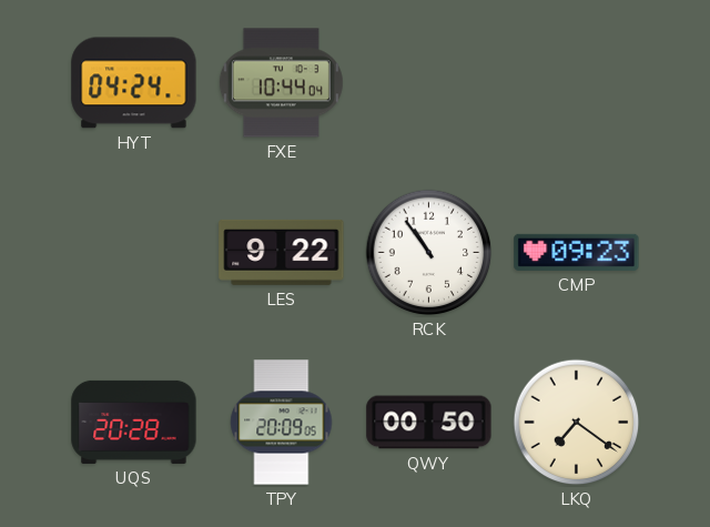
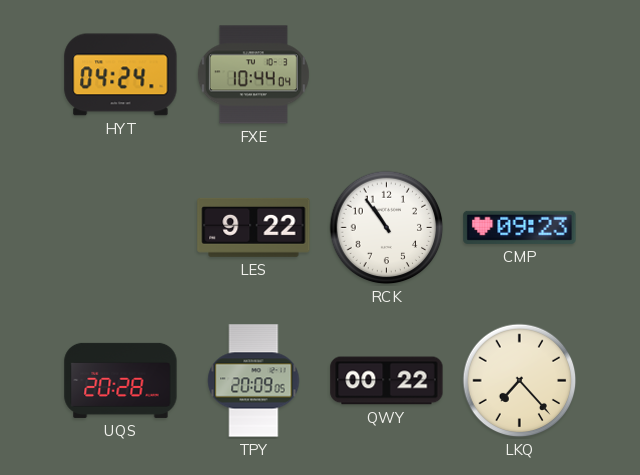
QWY: 00:50 -> 00:22
LKQ: 7:21 -> 7:23
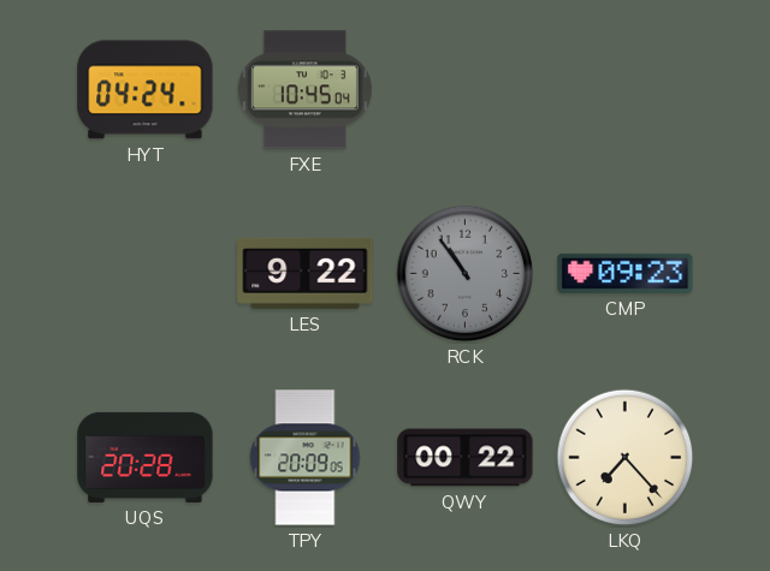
FXE: 10:44 -> 10:45
RCK dial: white -> grey
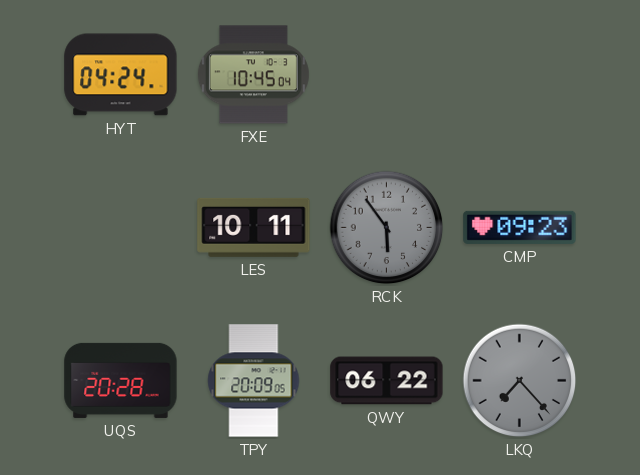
LES: 9:22 -> 10:11
RCK: 10:54 -> 5:54
QWY: 00:22 -> 06:22
LKQ dial: cream -> grey
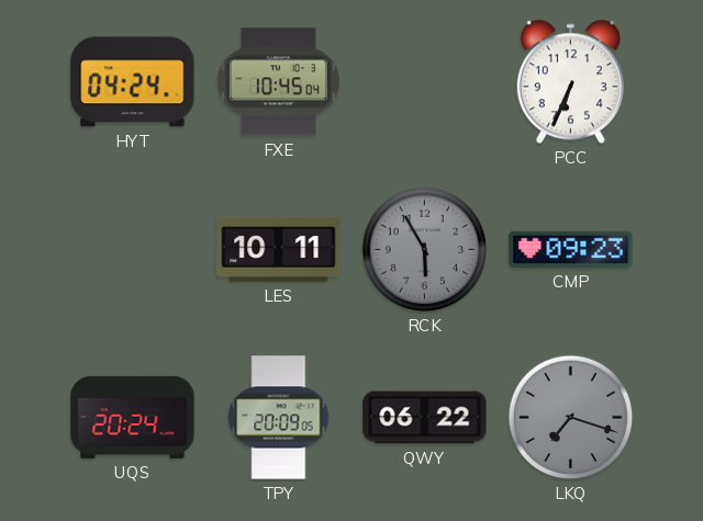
PCC: none -> 6:34
RCK: 5:54 -> 5:55
UQS: 20:28 -> 20:24
LKQ: 7:23 -> 7:18
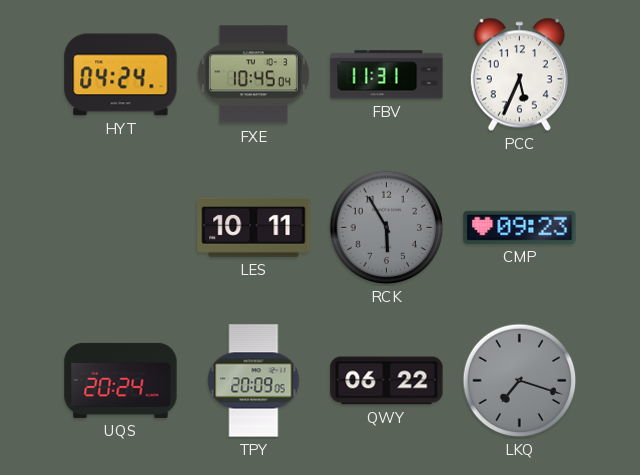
FBV: none -> 11:31
PCC: 6:34 -> 5:34
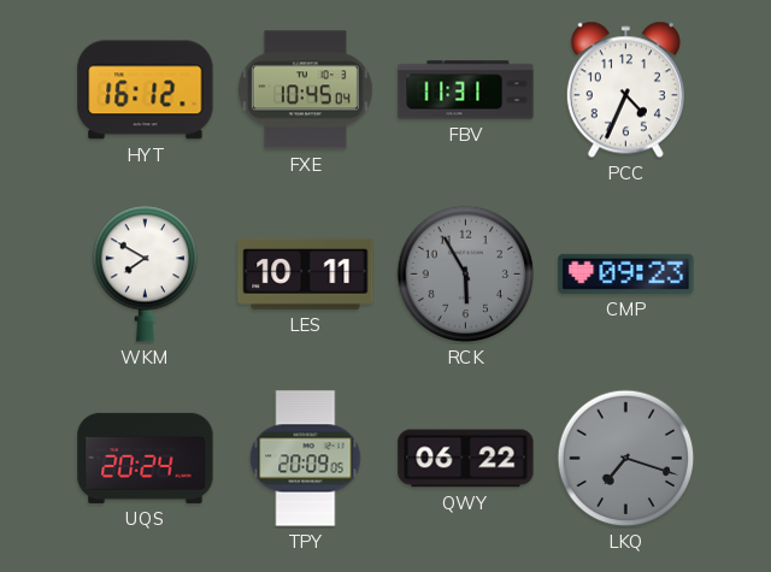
HYT: 04:24 -> 16:12
PCC: 5:34 -> 4:34
WKM: none -> 7:50
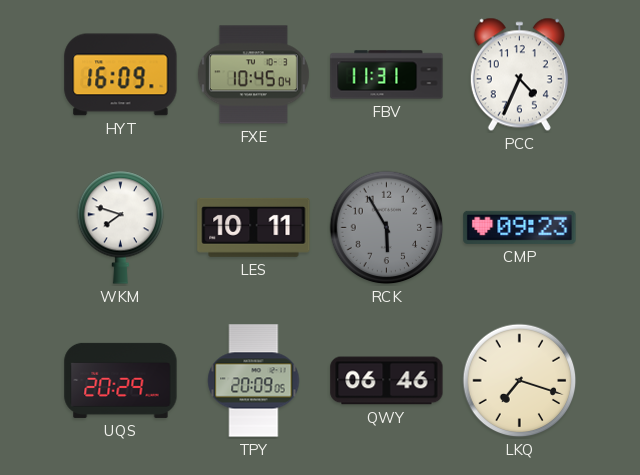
HYT: 16:12 -> 16:09
WKM: 7:50 -> 7:48
UQS: 20:24 -> 20:29
QWY: 06:22 -> 06:46
LKQ dial: grey -> cream
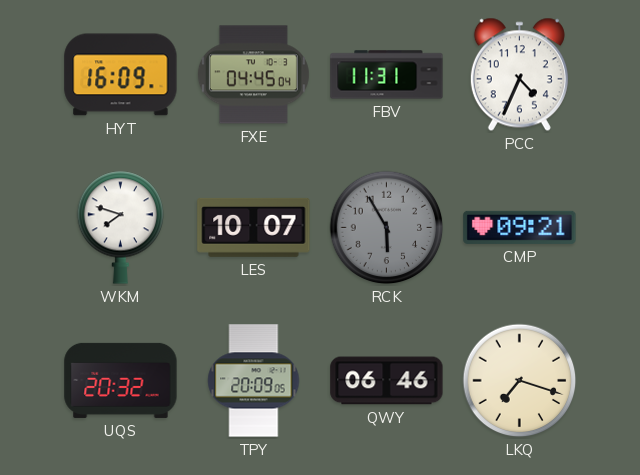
FXE: 10:45 -> 04:45
LES: 10:11 -> 10:07
CMP: 09:23 -> 09:21
UQS: 20:29 -> 20:32
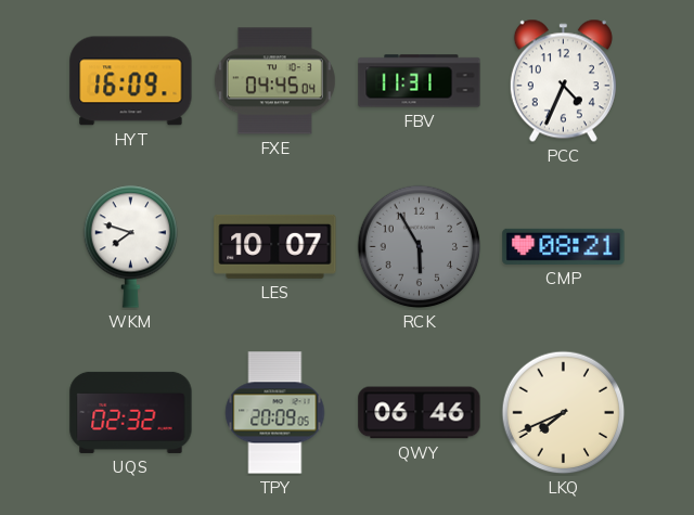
CMP: 09:21 -> 08:21
UQS: 20:32 -> 02:32
LKQ: 7:18 -> 7:41
